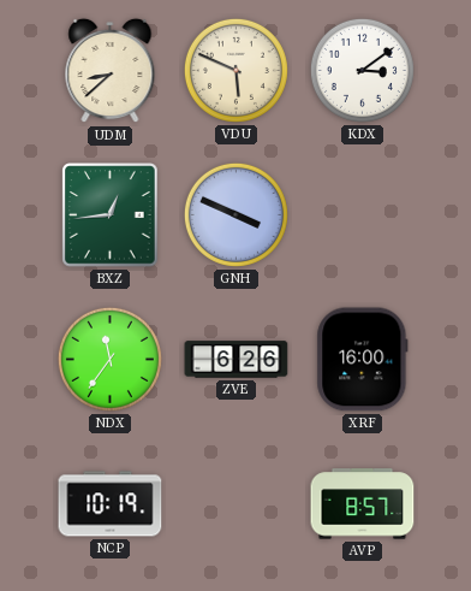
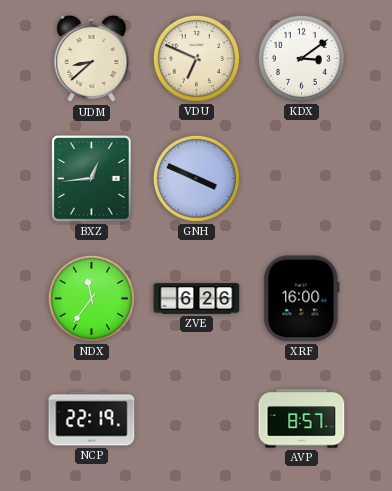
VDU: 5:49 -> 6:49
NCP: 10:19 -> 22:19
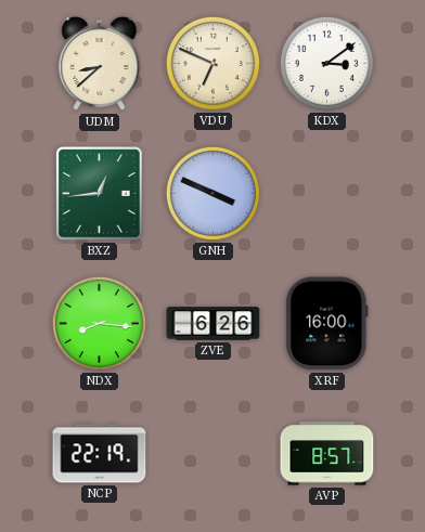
NDX: 11:36 -> 8:16
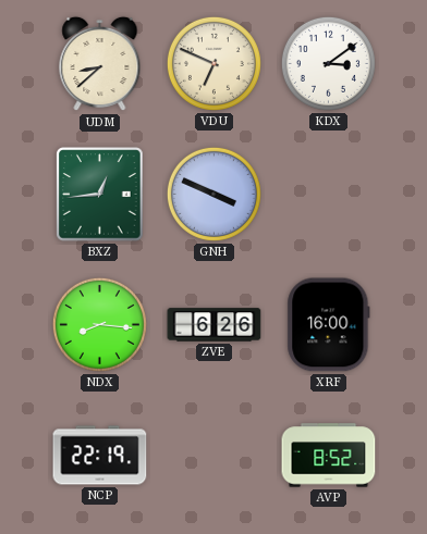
AVP: 8:57 -> 8:52
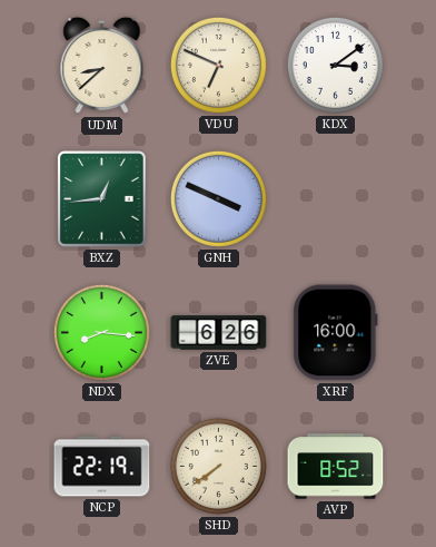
SHD: none -> 7:39
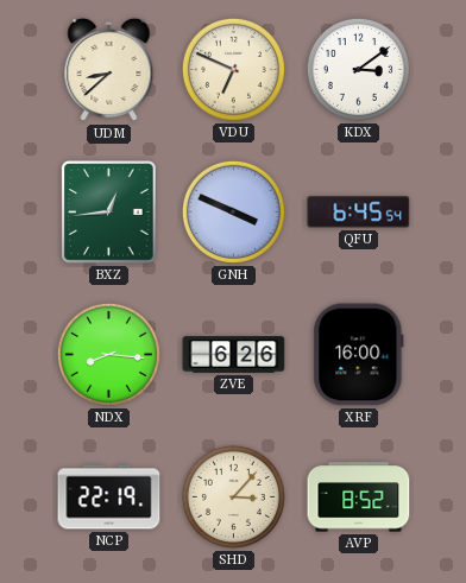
QFU: none -> 6:45
SHD: 7:39 -> 3:07
